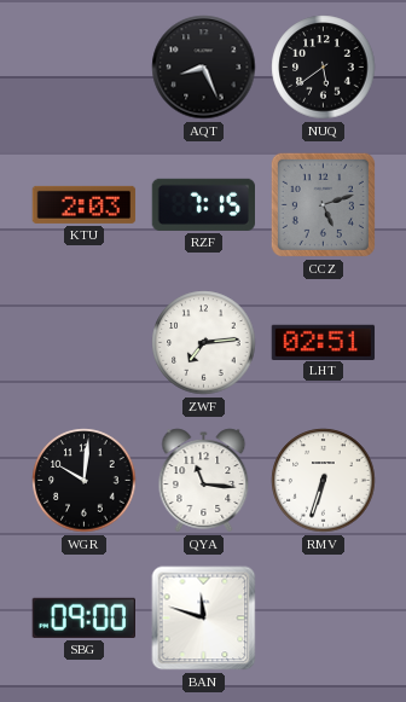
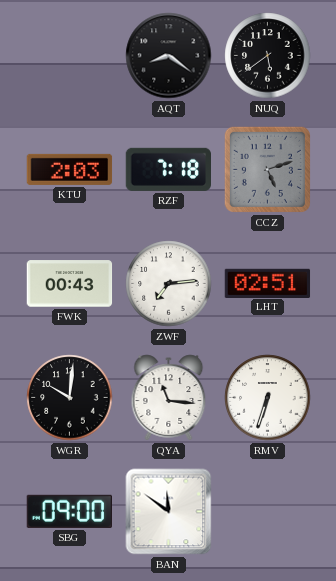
AQT: 8:26 -> 8:21
RZF: 7:15 -> 7:18
FWK: none -> 00:43
BAN: 11:48 -> 11:51
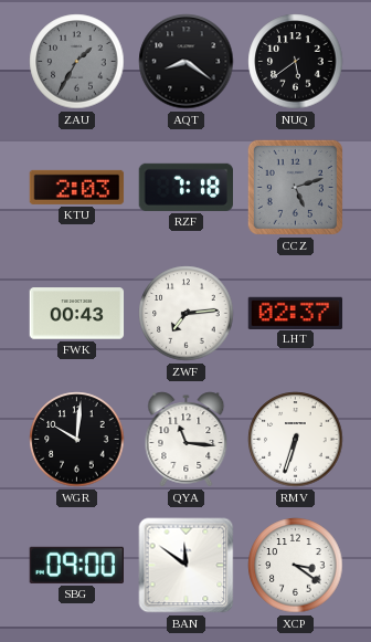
ZAU: none -> 1:35
LHT: 02:51 -> 02:37
XCP: none -> 3:21
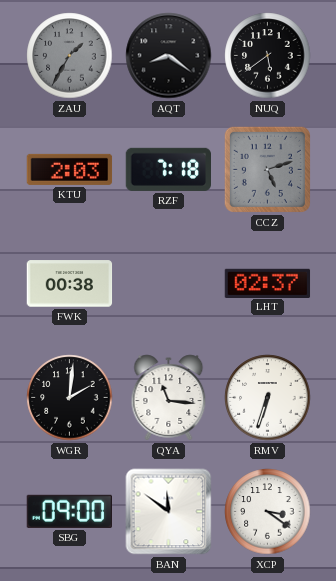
FWK: 00:43 -> 00:38
ZWF: 7:14 -> none
WGR: 10:01 -> 2:01
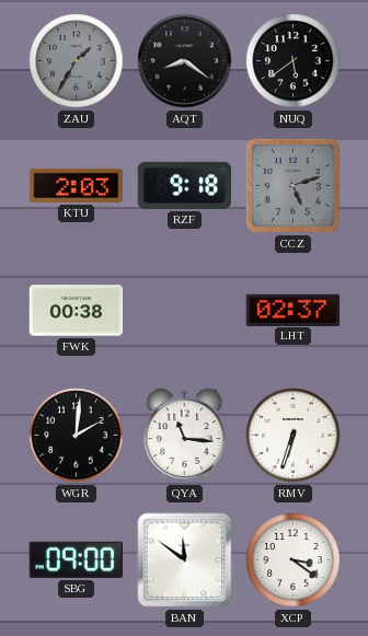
RZF: 7:18 -> 9:18
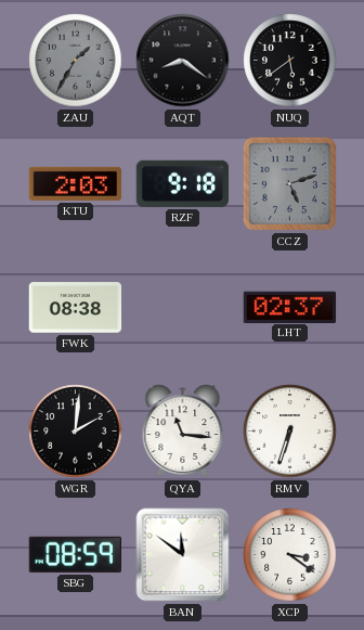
FWK: 00:38 -> 08:38
SBG: 09:00 -> 08:59
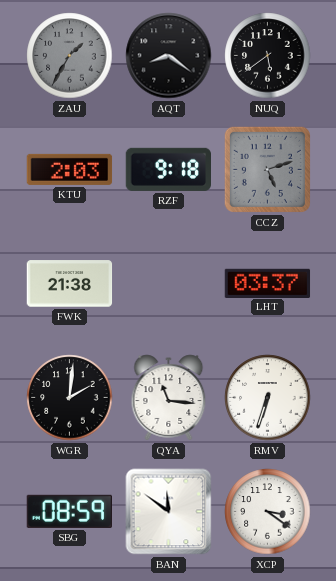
FWK: 08:38 -> 21:38
LHT: 02:37 -> 03:37
